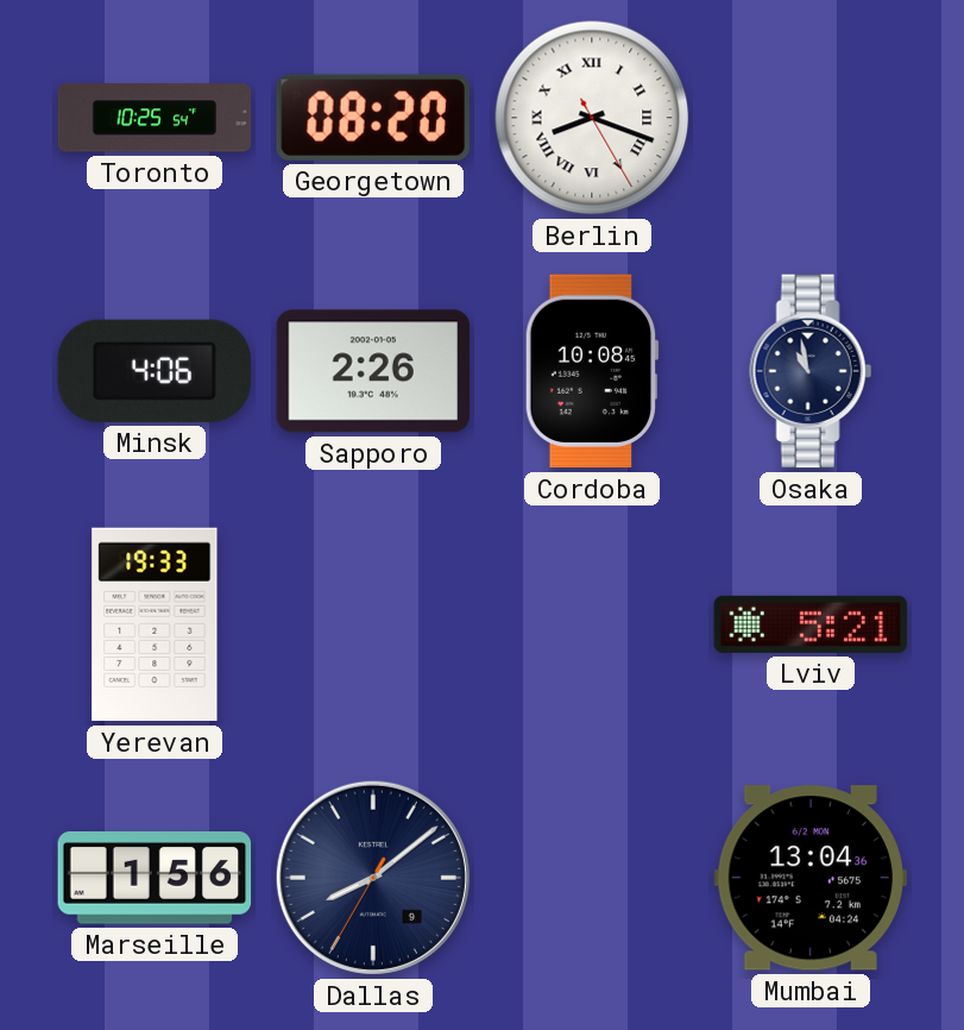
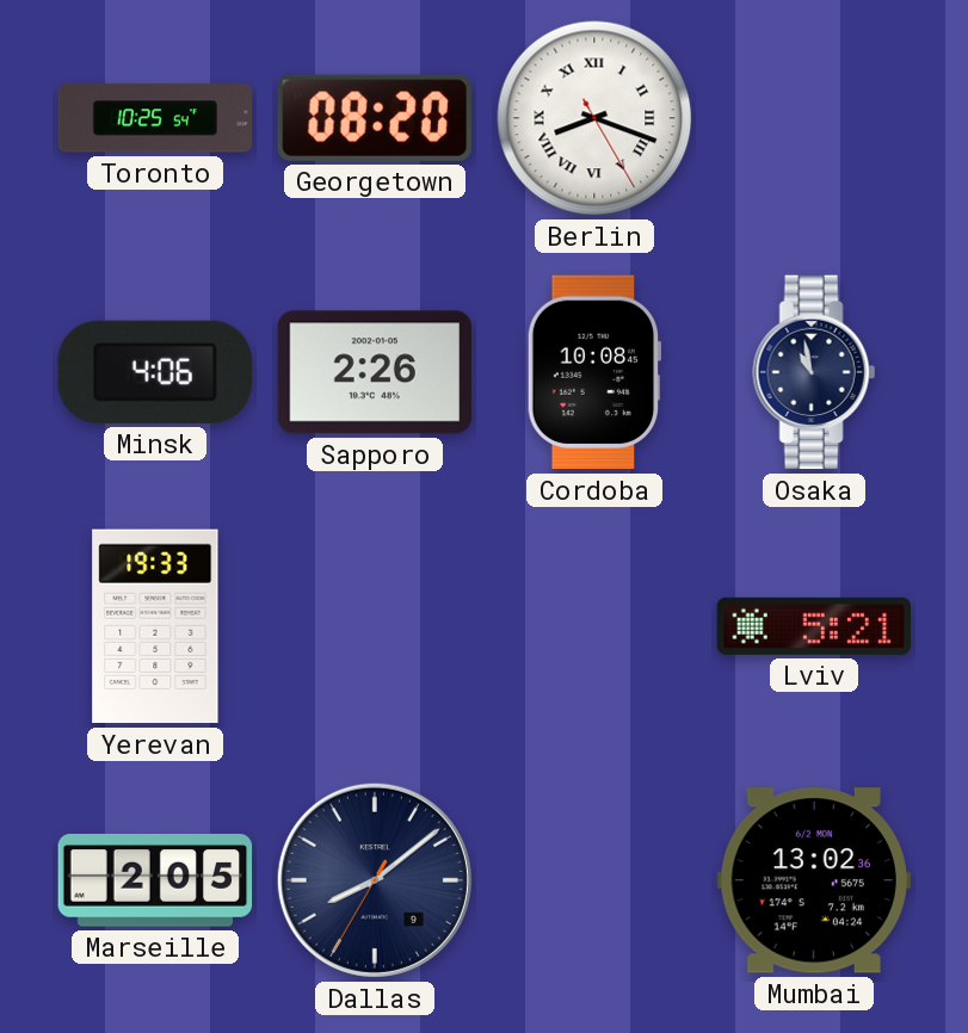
Marseille: 1:56 -> 2:05
Mumbai: 13:04 -> 13:02
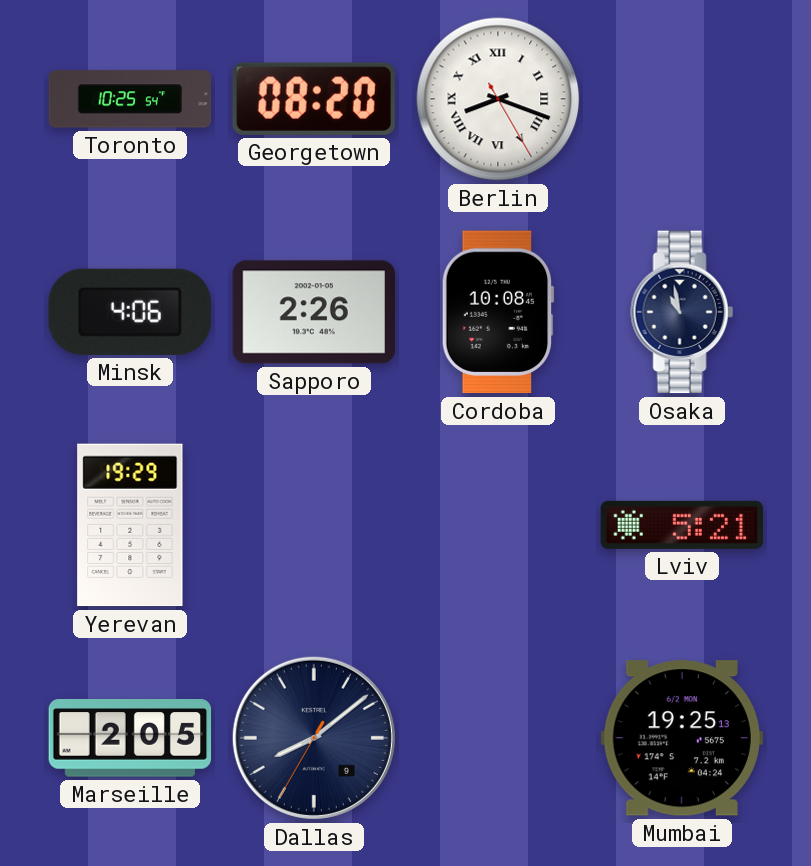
Yerevan: 19:33 -> 19:29
Mumbai: 13:02 -> 19:25
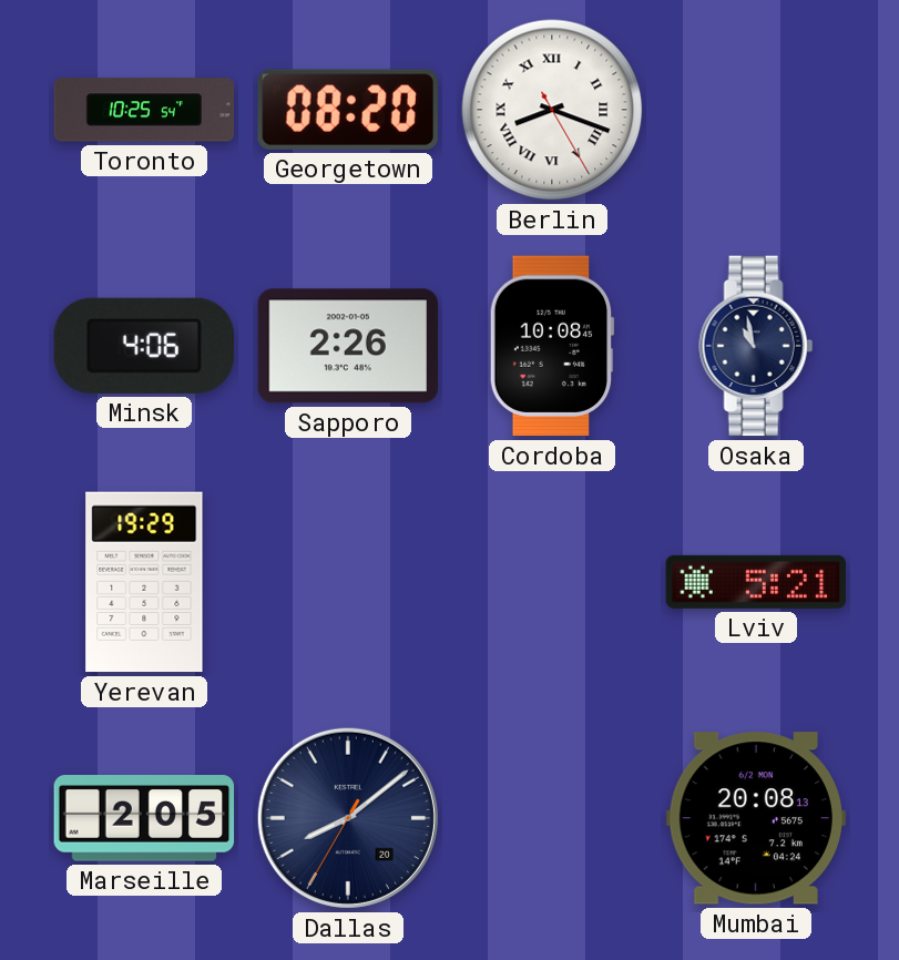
Dallas date: 9 -> 20
Mumbai: 19:25 -> 20:08
